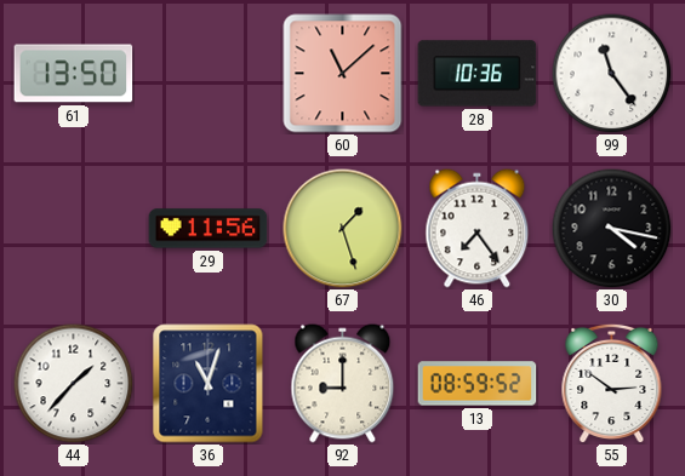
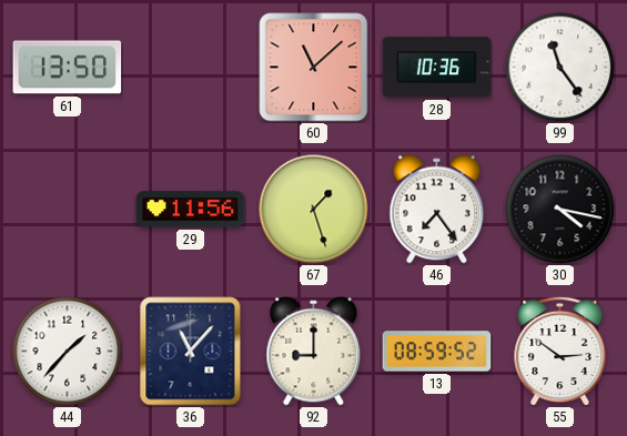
36: 11:03 -> 11:07
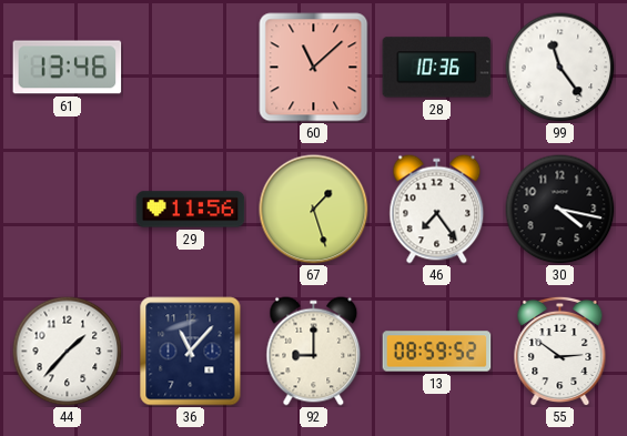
61: 13:50 -> 13:46
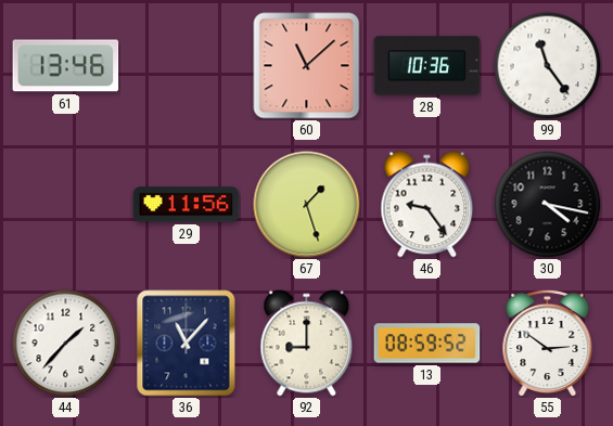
46: 7:24 -> 9:24
